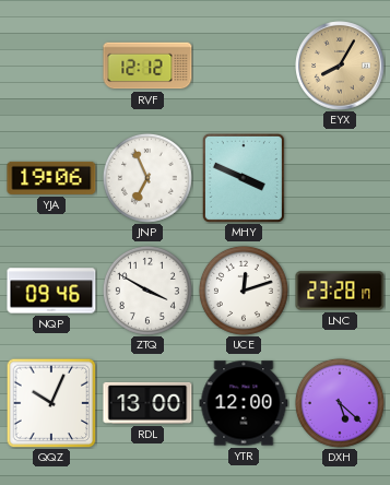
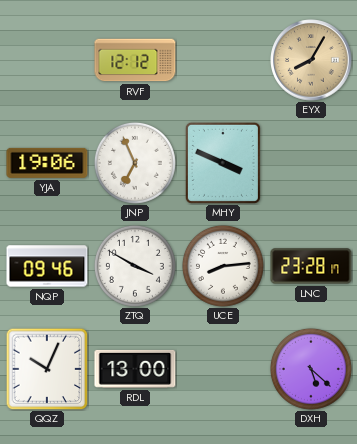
UCE: 12:12 -> 8:14
YTR: 12:00 -> none
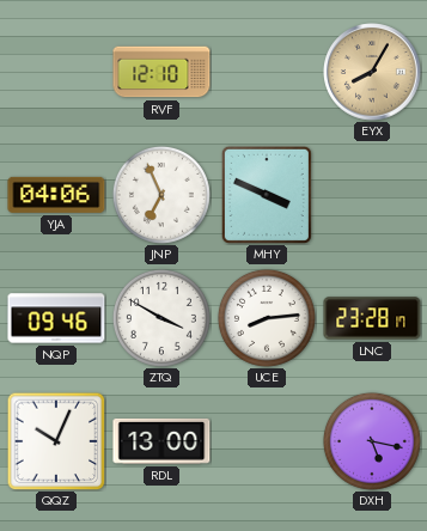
RVF: 12:12 -> 12:10
YJA: 19:06 -> 04:06
DXH: 5:22 -> 5:17
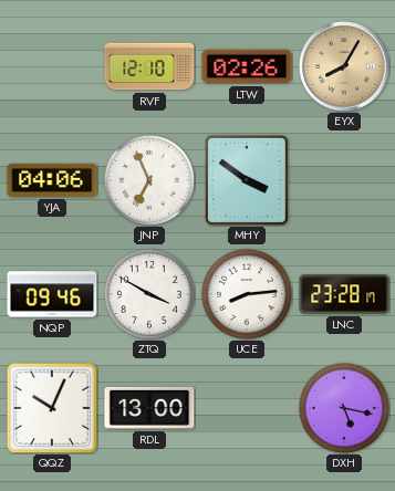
LTW: none -> 02:26
MHY: 3:49 -> 3:51
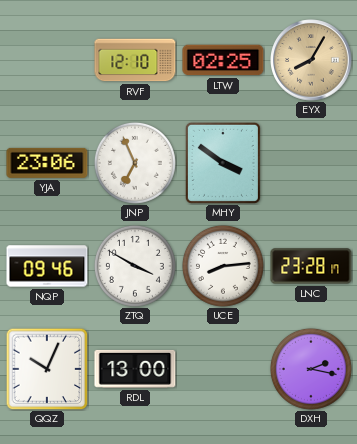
LTW: 02:26 -> 02:25
YJA: 04:06 -> 23:06
DXH: 5:17 -> 2:17
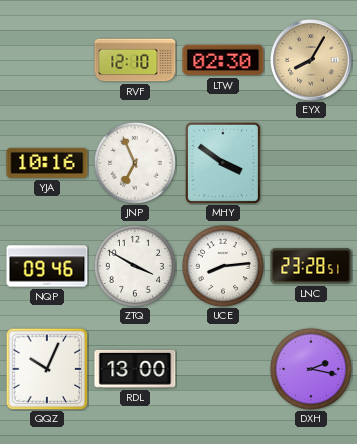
LTW: 02:25 -> 02:30
YJA: 23:06 -> 10:16
LNC: 23:28:17 -> 23:28:51
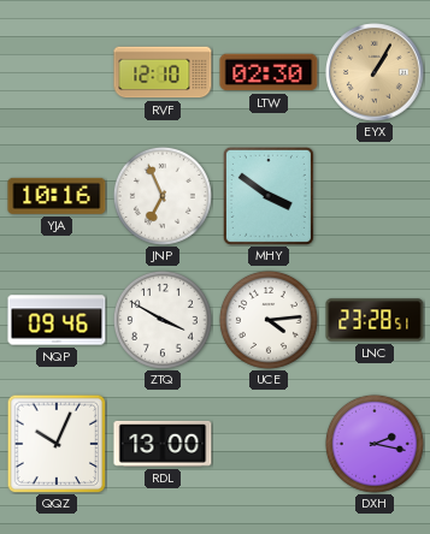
EYX: 8:05 -> 1:05
UCE: 8:14 -> 4:14
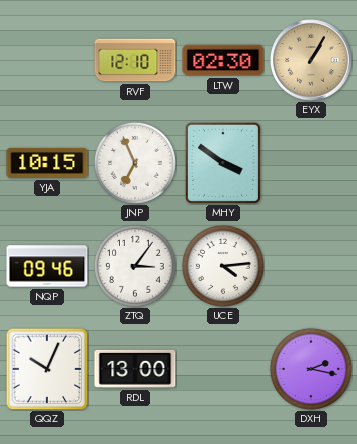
YJA: 10:16 -> 10:15
ZTQ: 3:50 -> 3:06
LNC: 23:28 -> none
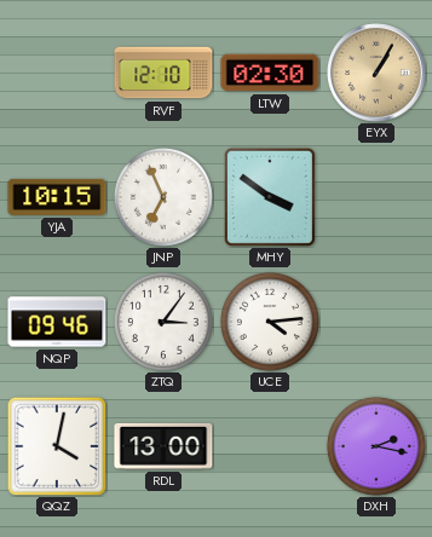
QQZ: 10:04 -> 4:02
